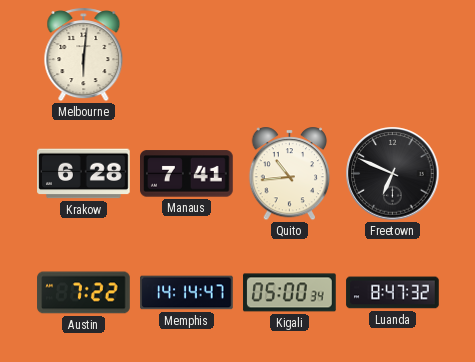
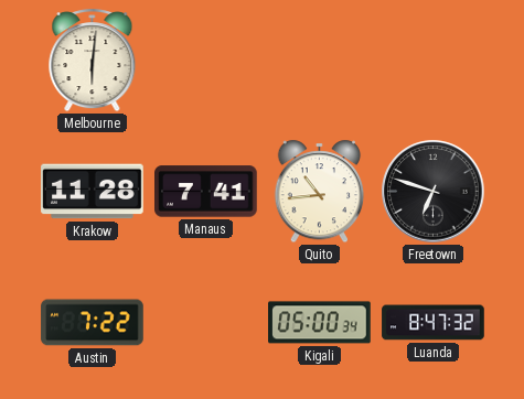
Krakow: 6:28 -> 11:28
Freetown: 6:49 -> 6:48
Memphis: 14:14 -> none
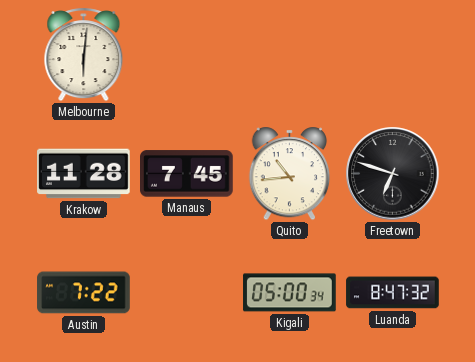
Manaus: 7:41 -> 7:45
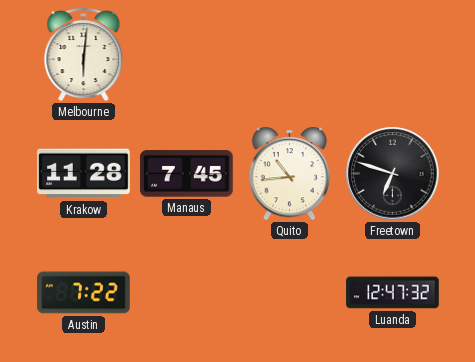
Kigali: 05:00 -> none
Luanda: 8:47 -> 12:47
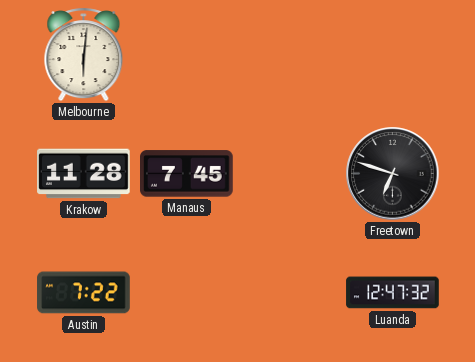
Quito: 10:44 -> none
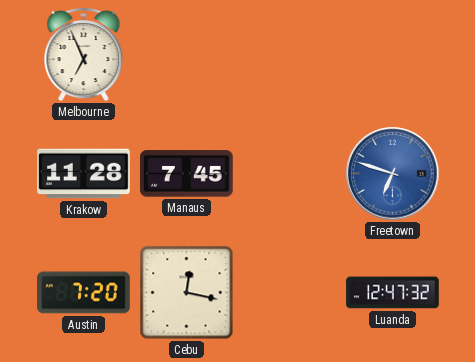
Melbourne: 6:01 -> 6:56
Freetown dial: black -> blue
Austin: 7:22 -> 7:20
Cebu: none -> 12:17
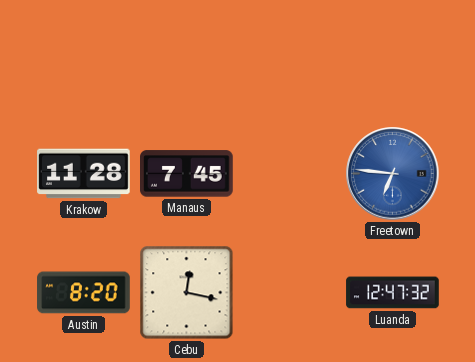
Melbourne: 6:56 -> none
Freetown: 6:48 -> 6:46
Austin: 7:20 -> 8:20
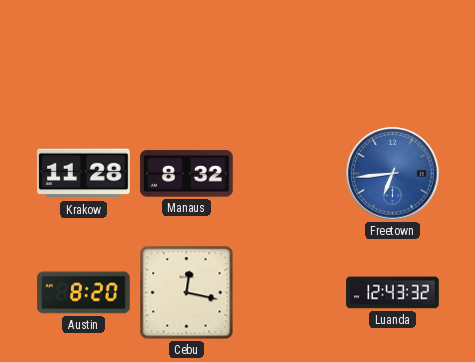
Manaus: 7:45 -> 8:32
Freetown: 6:46 -> 6:44
Luanda: 12:47 -> 12:43
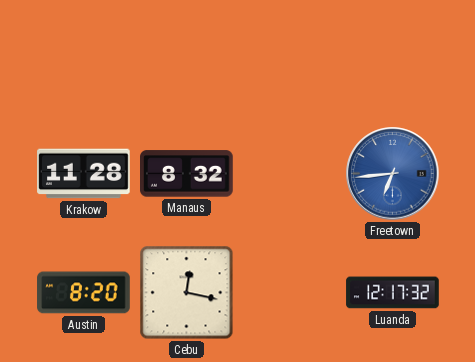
Luanda: 12:43 -> 12:17
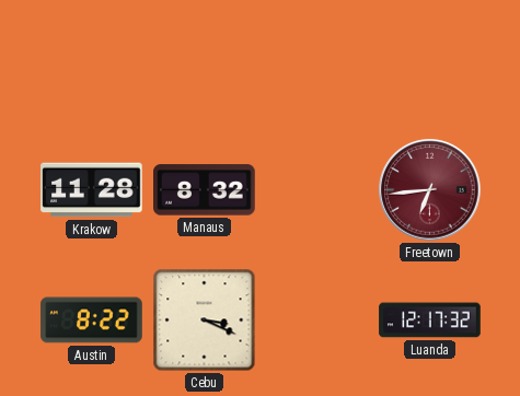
Freetown dial: blue -> burgundy
Austin: 8:20 -> 8:22
Cebu: 12:17 -> 3:19
